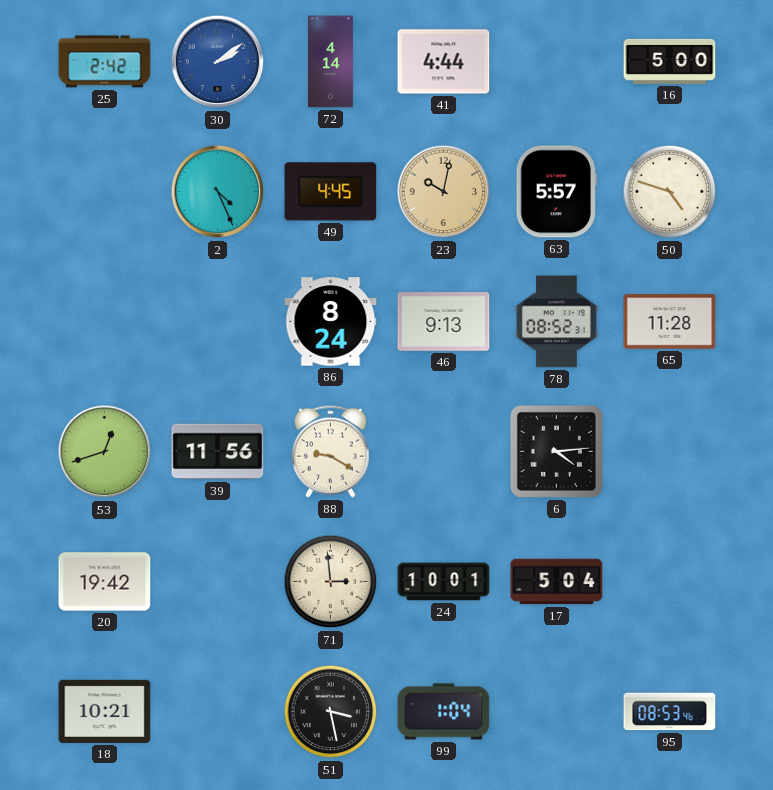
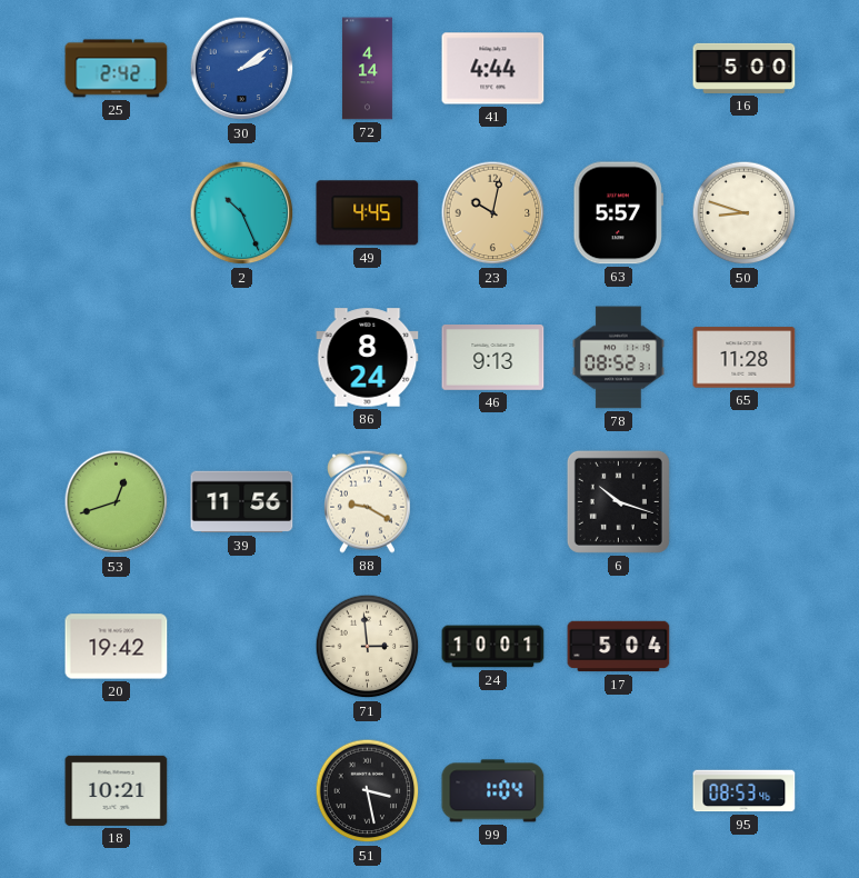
2: 4:26 -> 10:26
50: 4:48 -> 8:48
6: 4:14 -> 10:18
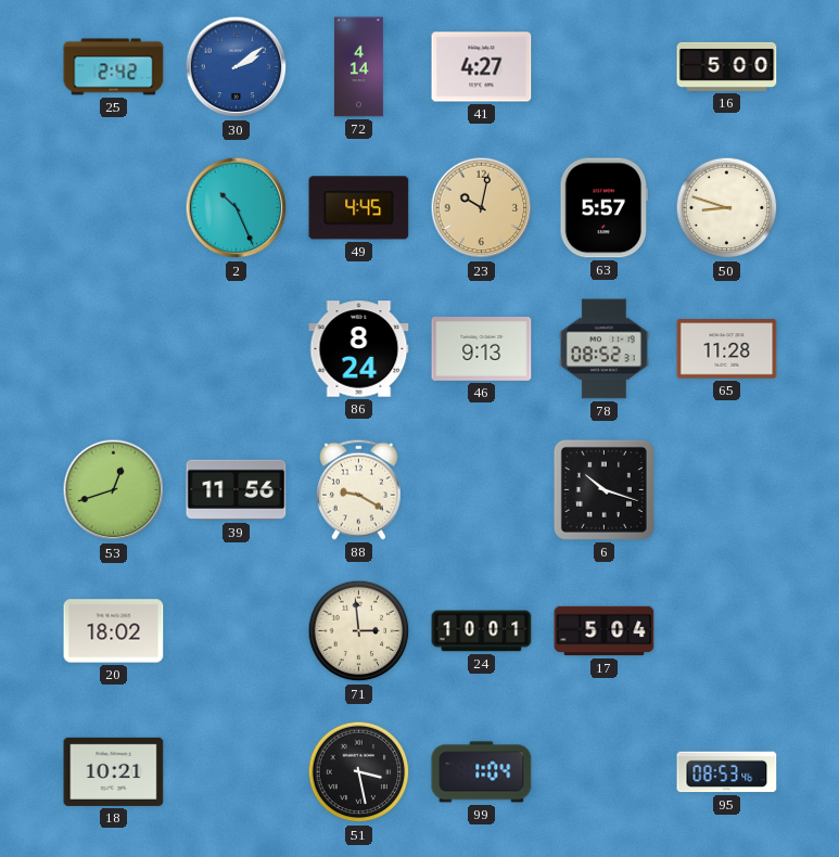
41: 4:44 -> 4:27
20: 19:42 -> 18:02
